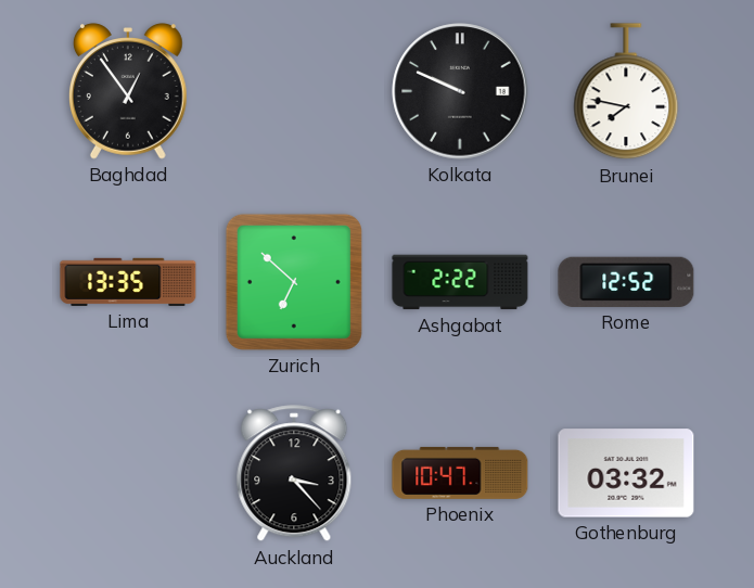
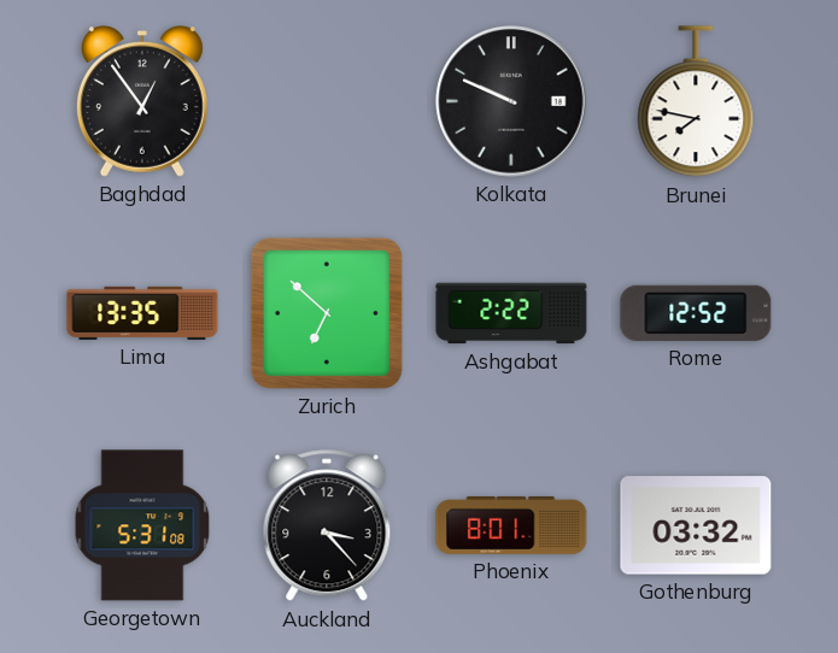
Georgetown: none -> 5:31
Phoenix: 10:47 -> 8:01
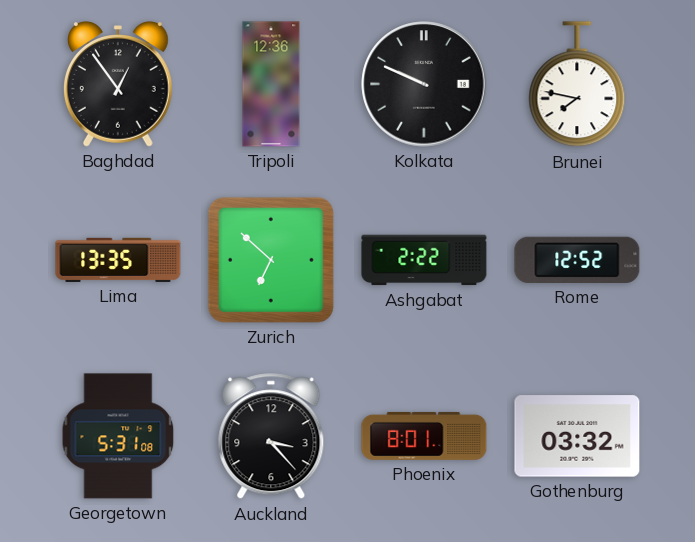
Tripoli: none -> 12:36
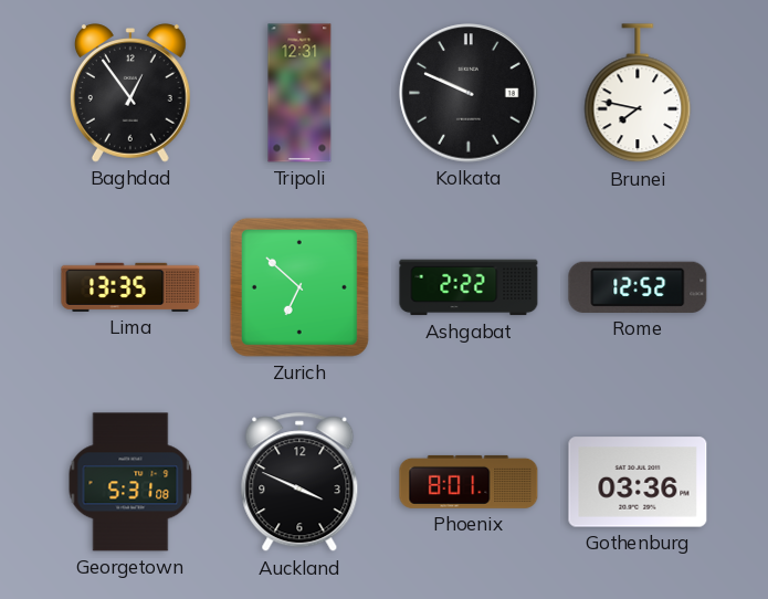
Tripoli: 12:36 -> 12:31
Auckland: 3:23 -> 3:49
Gothenburg: 03:32 -> 03:36
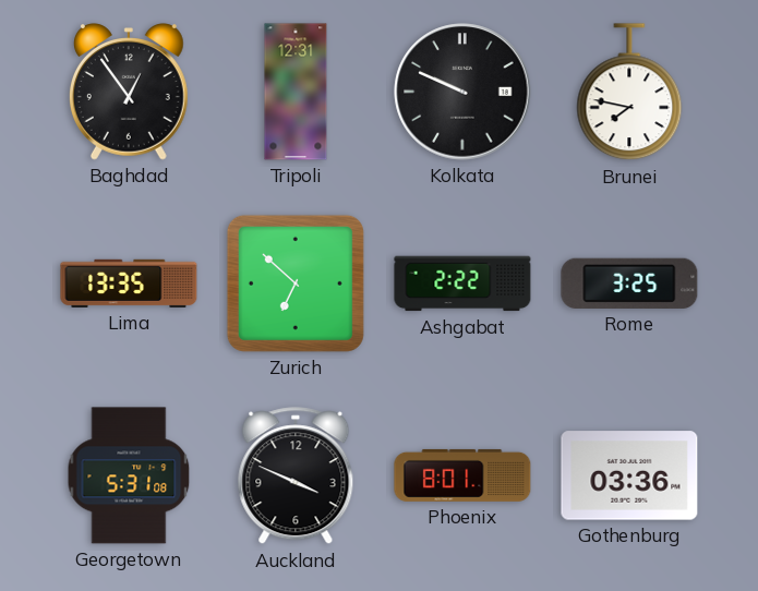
Rome: 12:52 -> 3:25
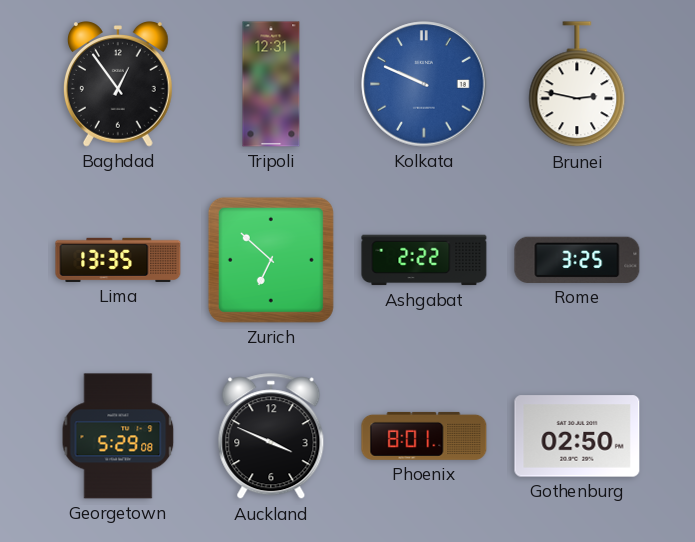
Kolkata dial: black -> blue
Brunei: 7:47 -> 2:47
Georgetown: 5:31 -> 5:29
Gothenburg: 03:36 -> 02:50
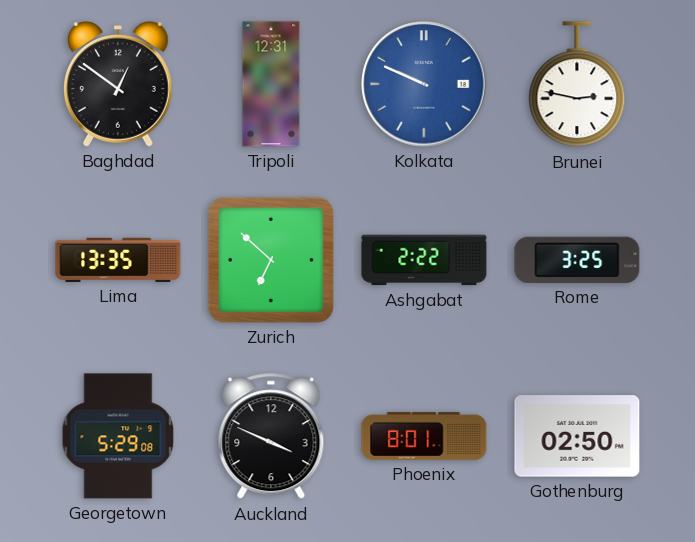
Baghdad: 12:54 -> 12:51
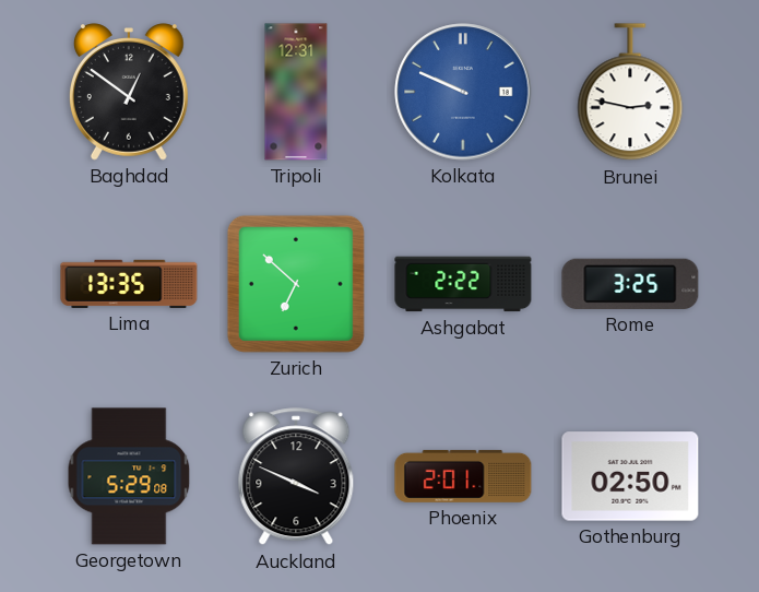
Phoenix: 8:01 -> 2:01
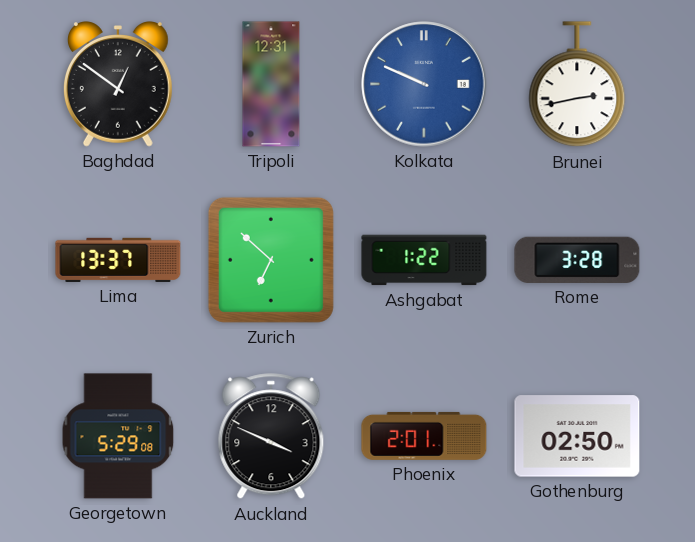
Brunei: 2:47 -> 2:43
Lima: 13:35 -> 13:37
Ashgabat: 2:22 -> 1:22
Rome: 3:25 -> 3:28
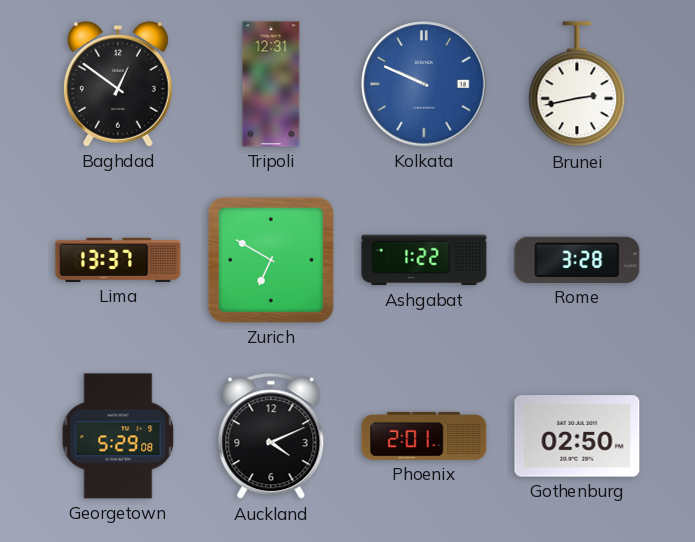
Zurich: 6:52 -> 6:50
Auckland: 3:49 -> 4:11
